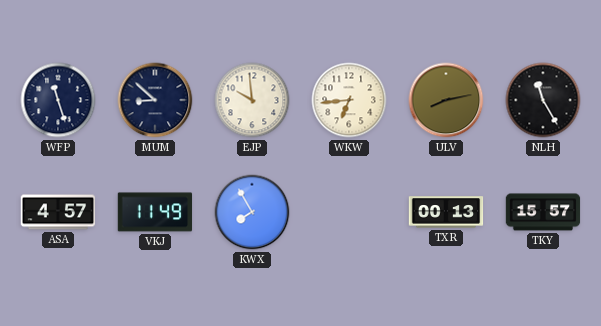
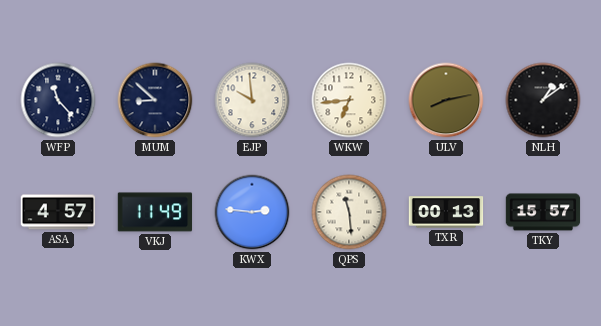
WFP: 11:27 -> 11:23
NLH: 11:25 -> 1:09
KWX: 7:55 -> 2:46
QPS: none -> 11:29
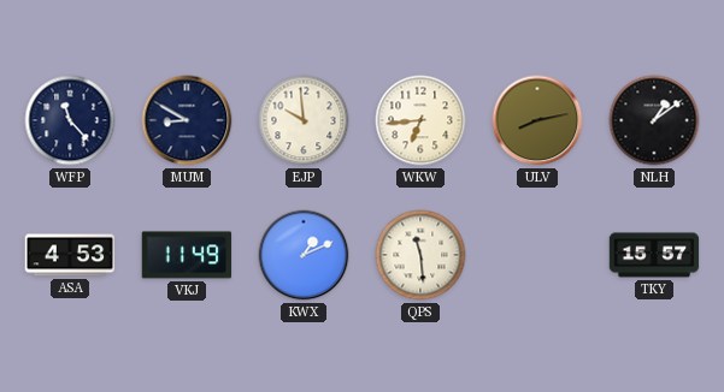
MUM: 8:52 -> 8:50
ASA: 4:57 -> 4:53
KWX: 2:46 -> 1:11
TXR: 00:13 -> none
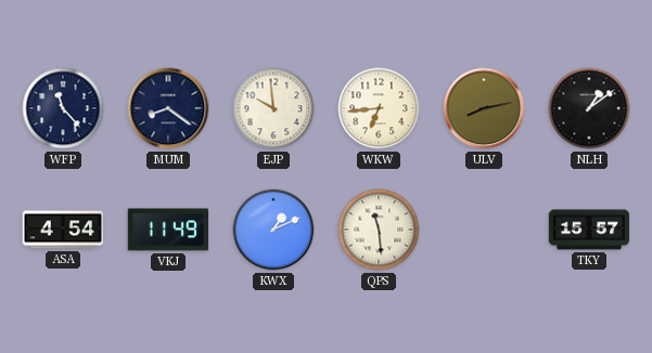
MUM: 8:50 -> 8:21
ASA: 4:53 -> 4:54
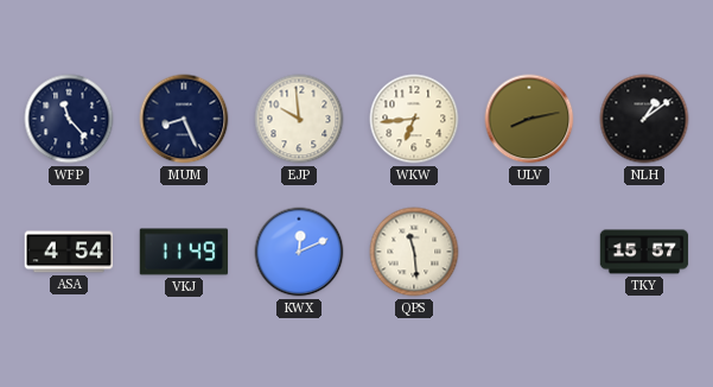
MUM: 8:21 -> 8:26
KWX: 1:11 -> 12:11
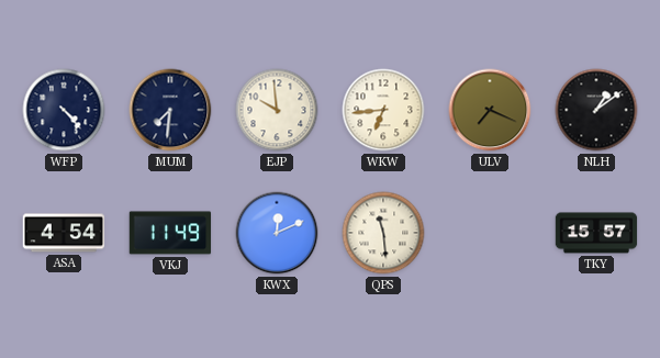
WFP: 11:23 -> 4:23
MUM: 8:26 -> 7:31
ULV: 8:13 -> 7:19
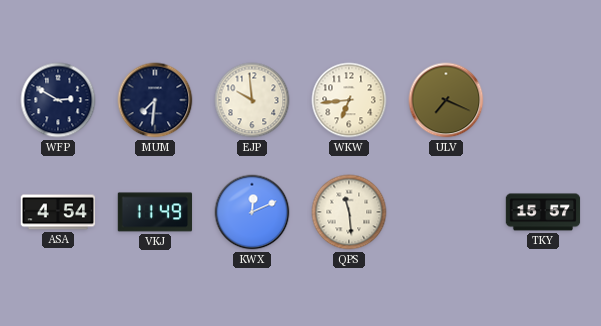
WFP: 4:23 -> 2:50
NLH: 1:09 -> none
